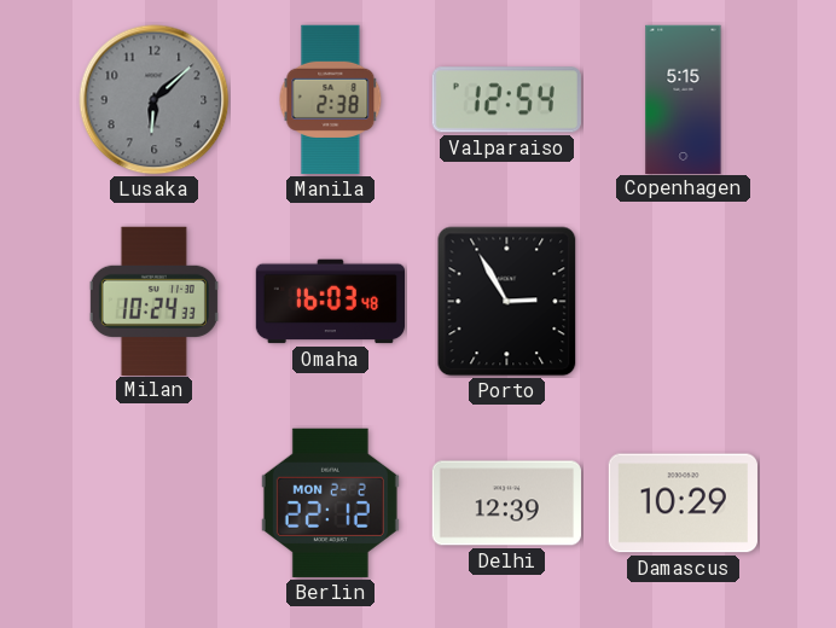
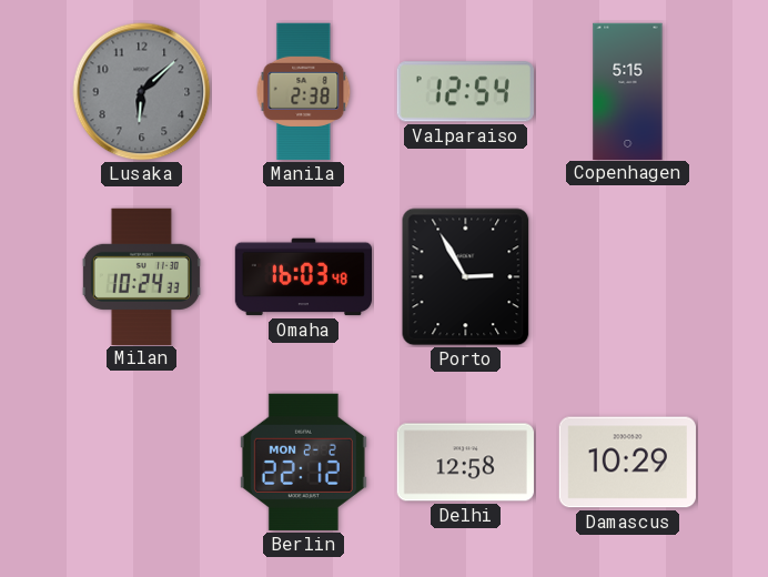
Delhi: 12:39 -> 12:58
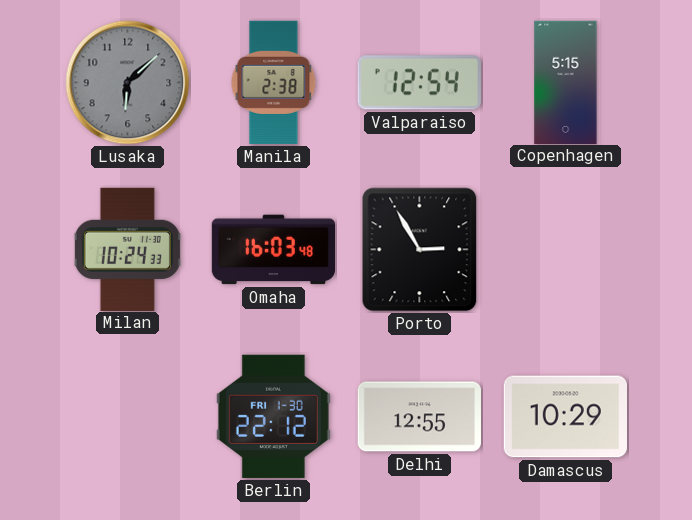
Berlin date: MON 2-2 -> FRI 1-30
Delhi: 12:58 -> 12:55
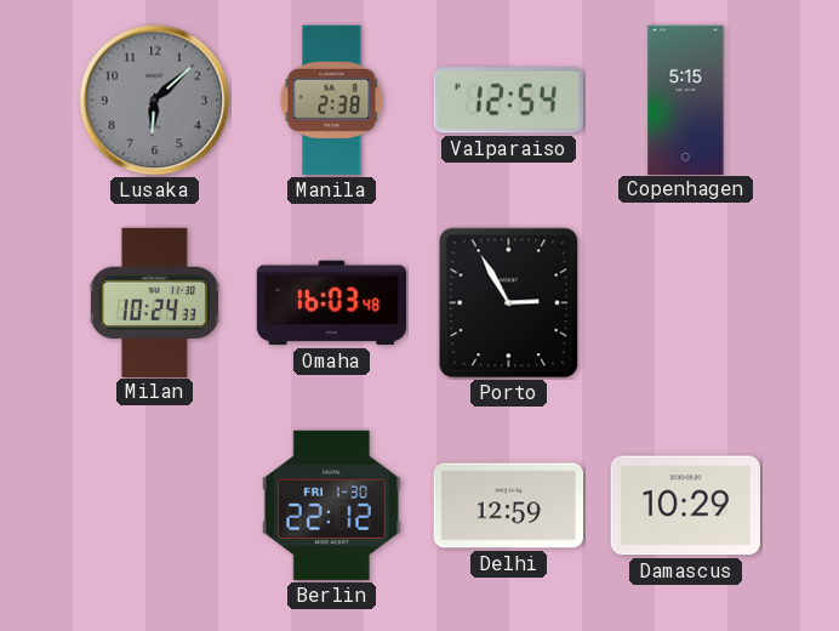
Delhi: 12:55 -> 12:59
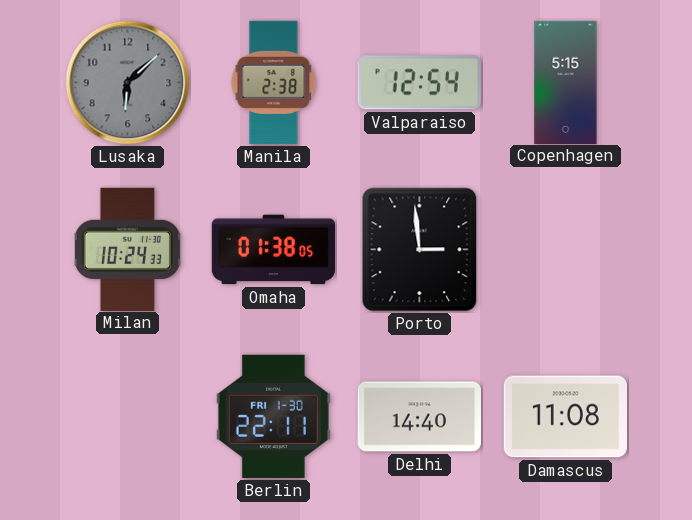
Omaha: 16:03 -> 01:38
Porto: 2:55 -> 2:59
Berlin: 22:12 -> 22:11
Delhi: 12:59 -> 14:40
Damascus: 10:29 -> 11:08
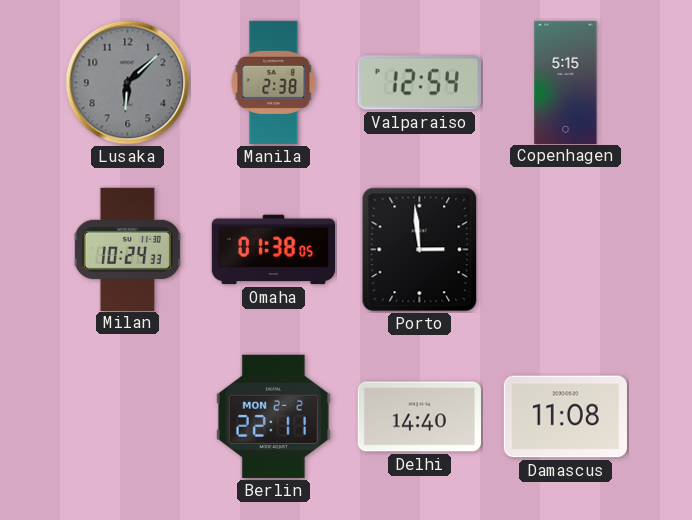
Berlin date: FRI 1-30 -> MON 2-2
